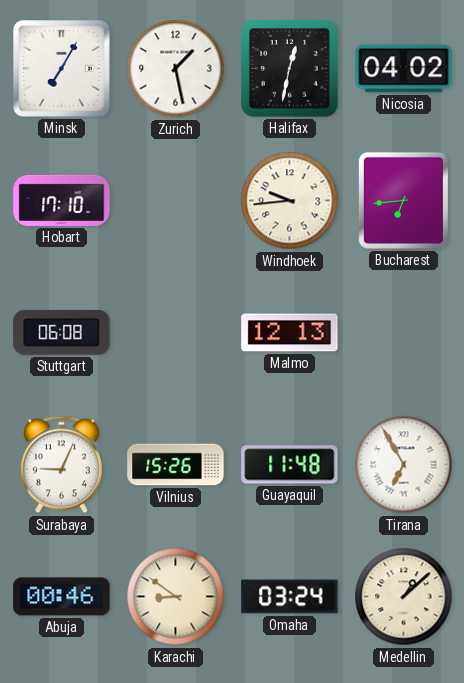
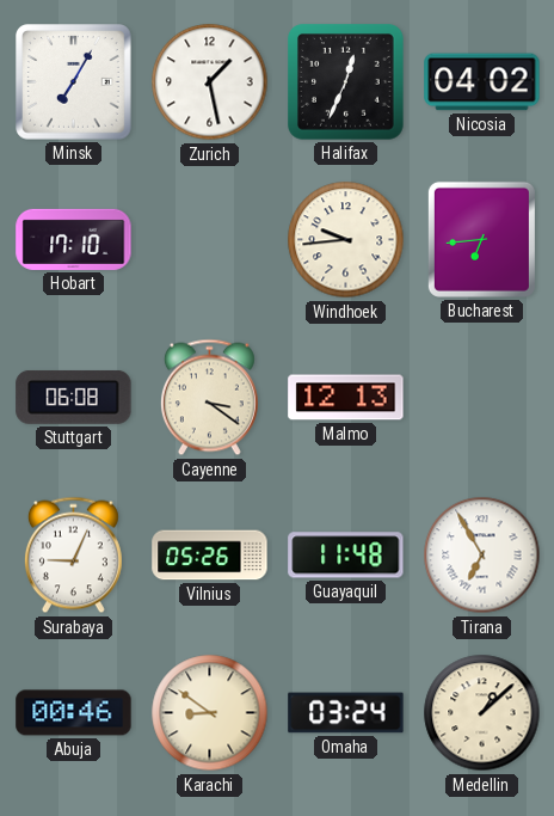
Halifax: 12:32 -> 12:34
Cayenne: none -> 3:21
Vilnius: 15:26 -> 05:26
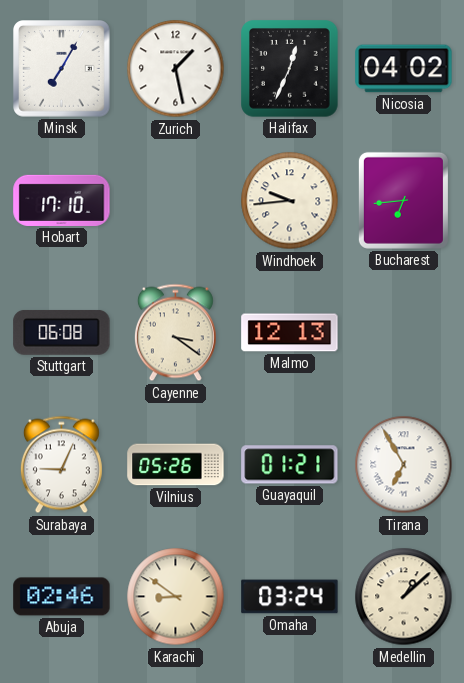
Guayaquil: 11:48 -> 01:21
Abuja: 00:46 -> 02:46
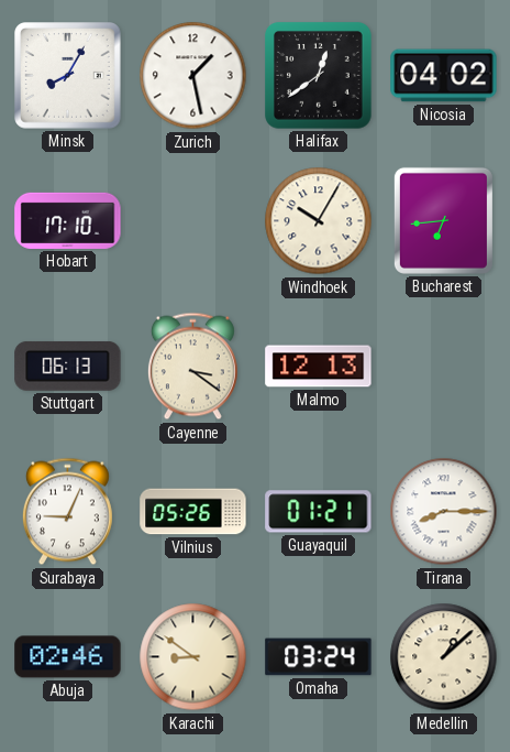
Minsk: 7:05 -> 8:05
Halifax: 12:34 -> 12:39
Windhoek: 9:44 -> 10:05
Stuttgart: 06:08 -> 06:13
Tirana: 6:55 -> 8:15
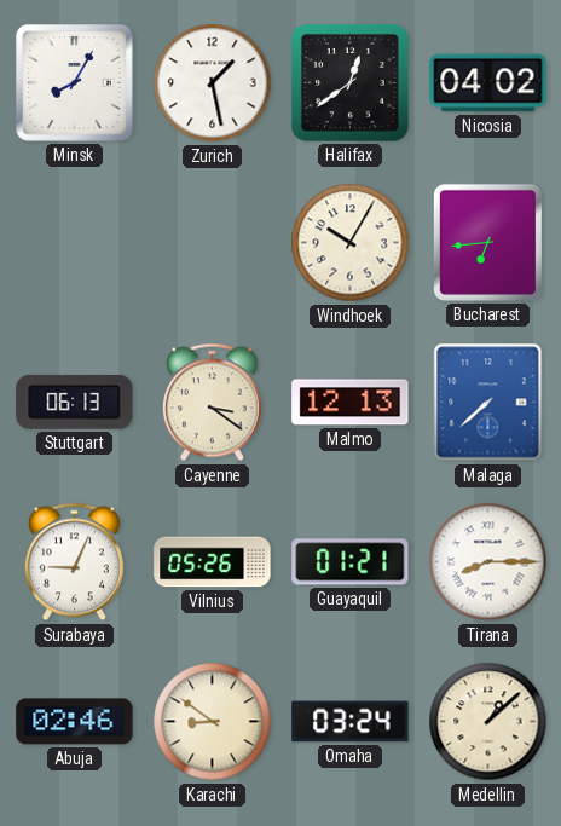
Hobart: 17:10 -> none
Malaga: none -> 7:38
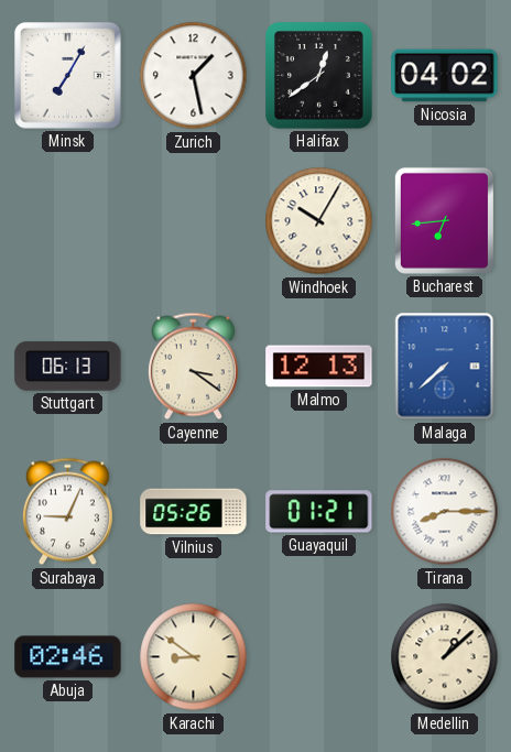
Minsk: 8:05 -> 7:05
Omaha: 03:24 -> none
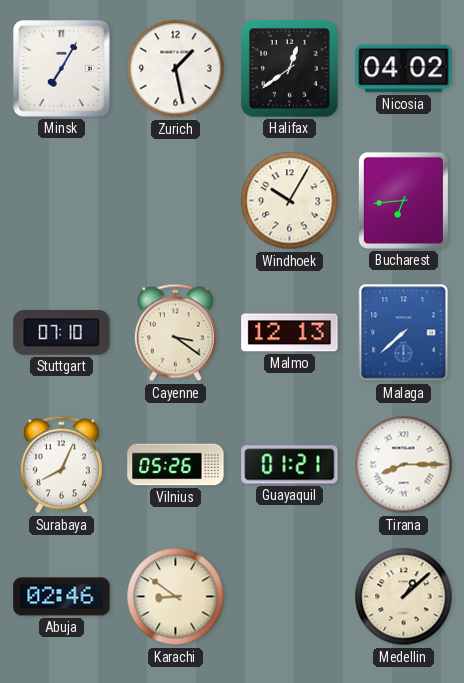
Stuttgart: 06:13 -> 07:10
Surabaya: 9:04 -> 8:04
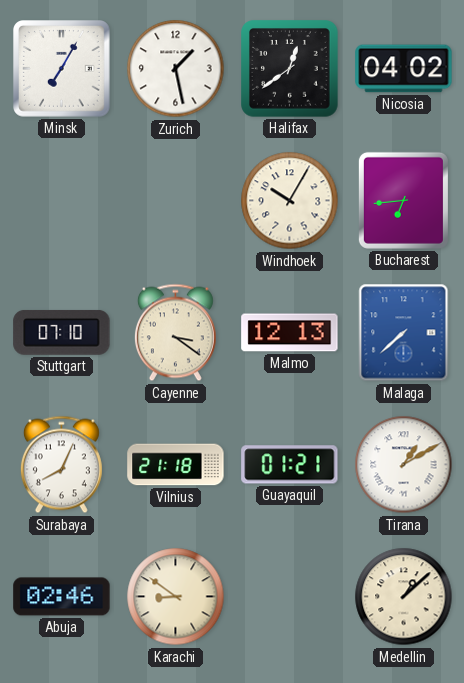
Vilnius: 05:26 -> 21:18
Tirana: 8:15 -> 1:10
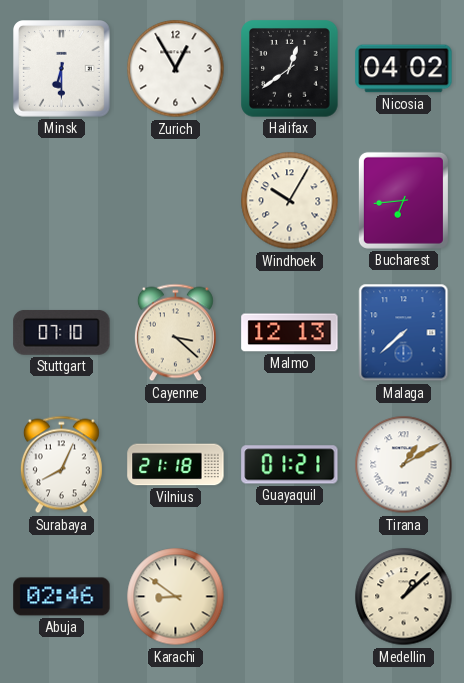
Minsk: 7:05 -> 6:30
Zurich: 1:28 -> 12:55
Cayenne: 3:21 -> 3:22
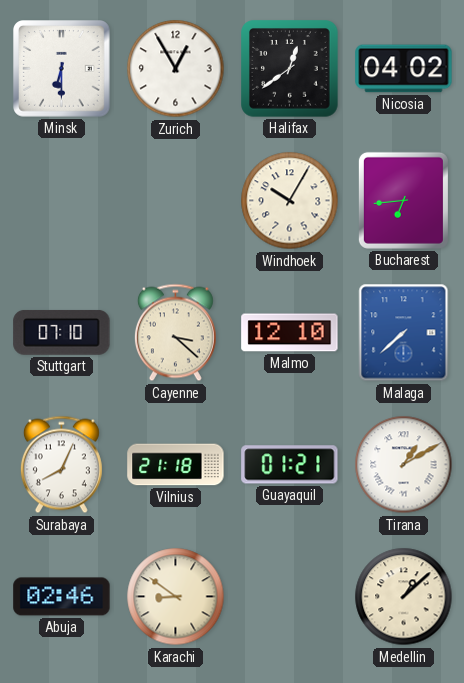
Malmo: 12:13 -> 12:10
